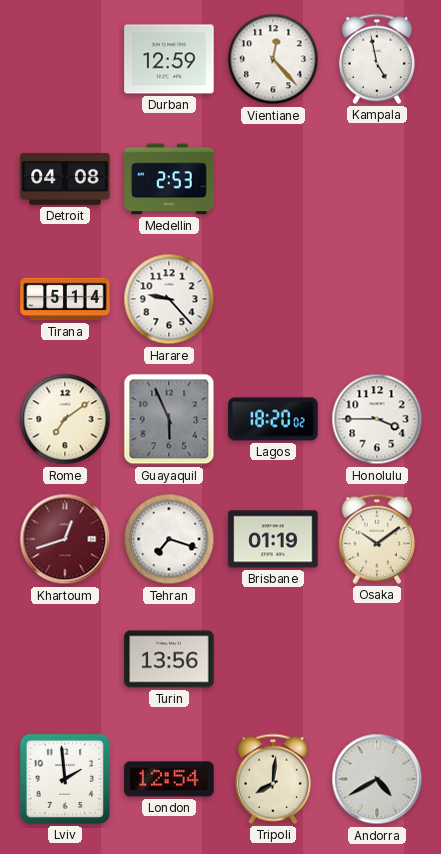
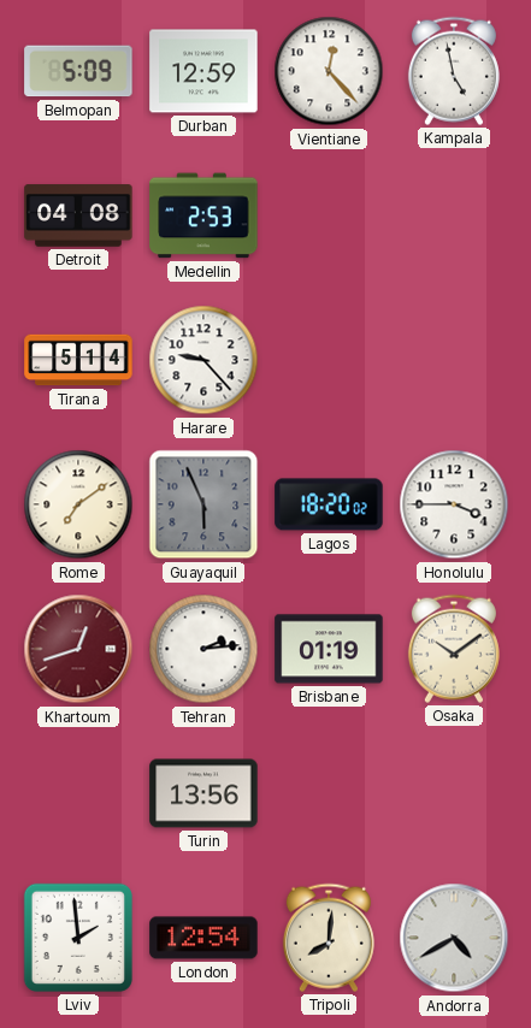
Belmopan: none -> 5:09
Tehran: 7:18 -> 2:14
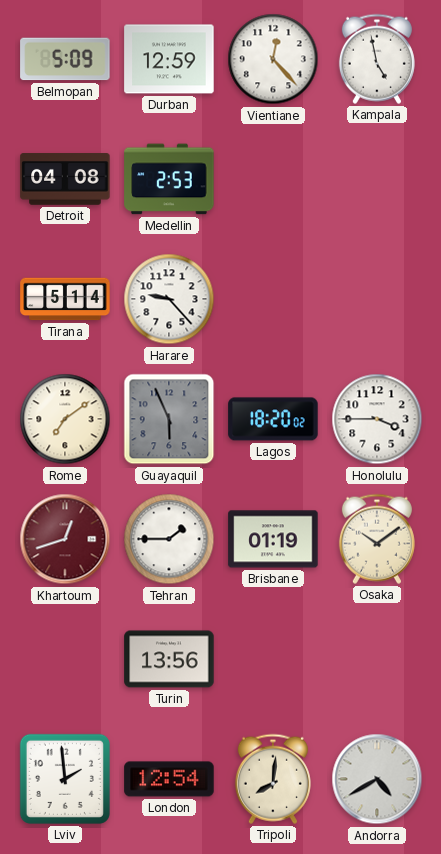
Tehran: 2:14 -> 1:45
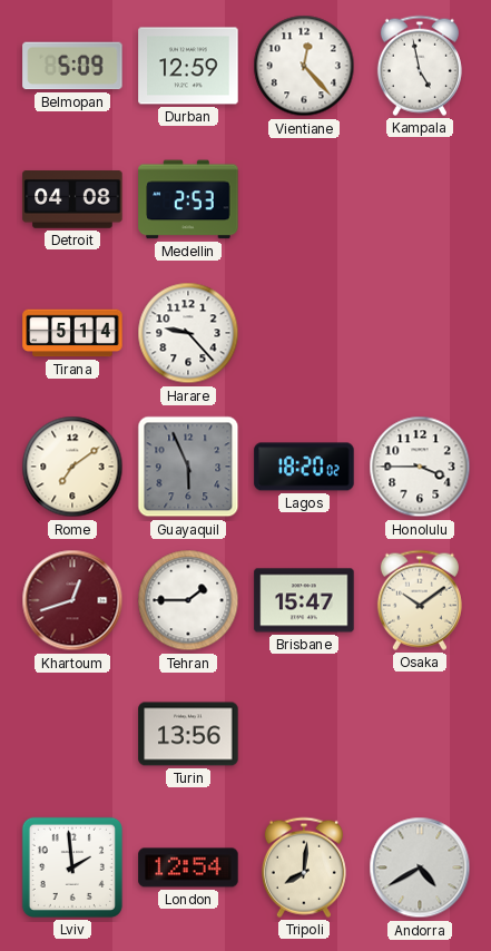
Brisbane: 01:19 -> 15:47
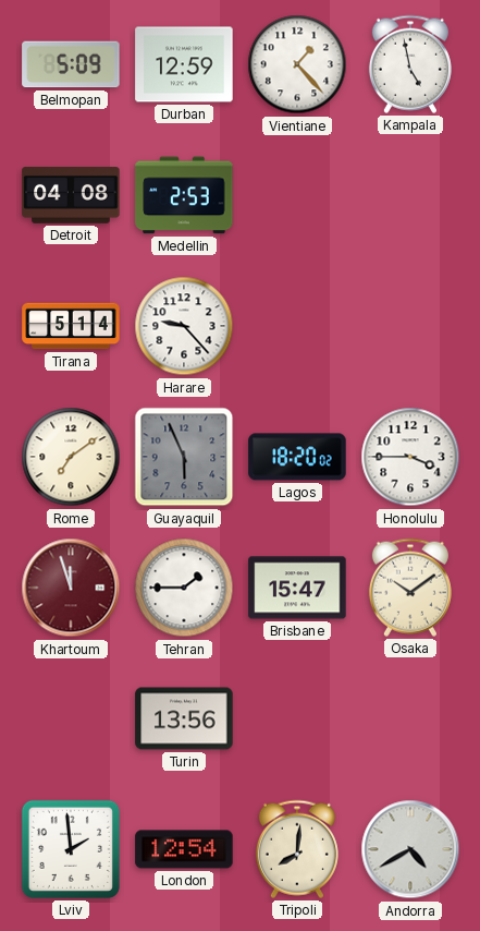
Vientiane: 12:23 -> 1:23
Khartoum: 12:42 -> 11:57
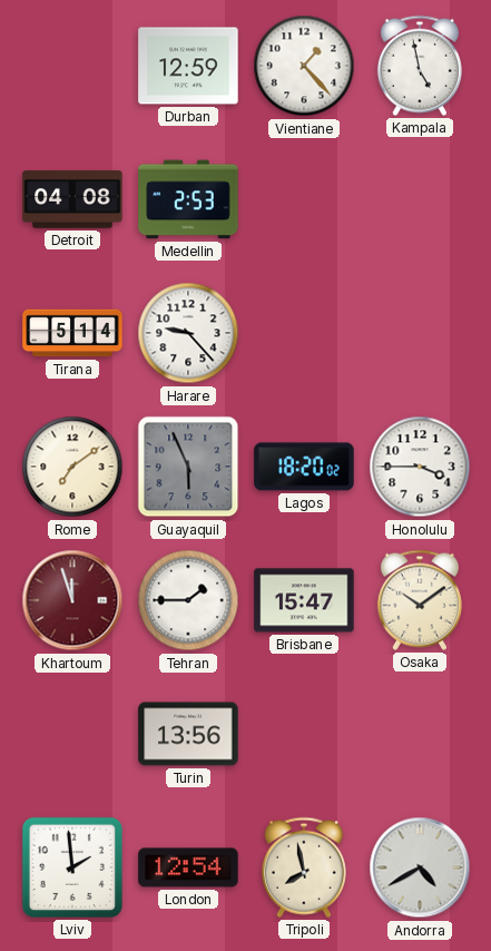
Belmopan: 5:09 -> none
Tripoli: 8:01 -> 7:58
